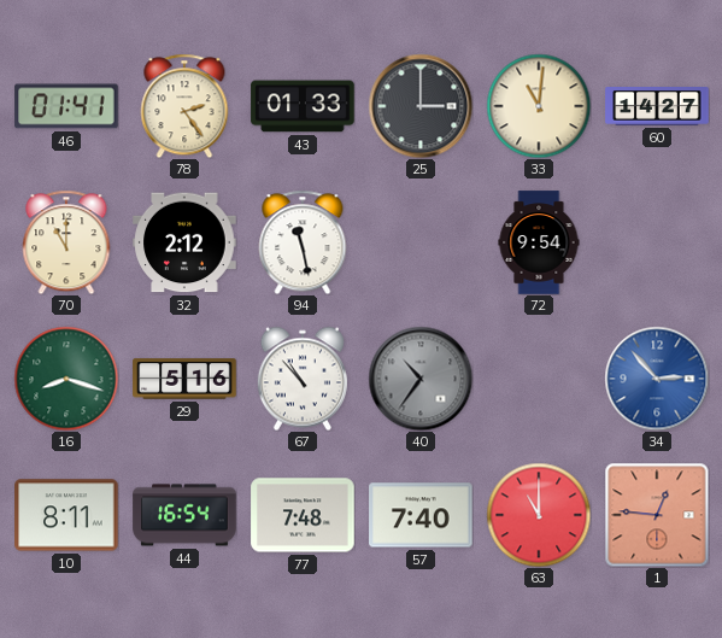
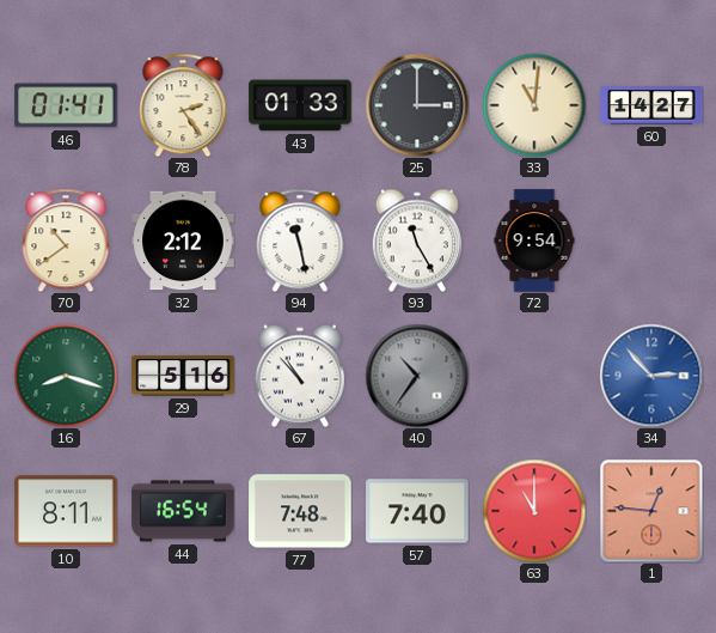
70: 11:00 -> 10:39
93: none -> 11:25
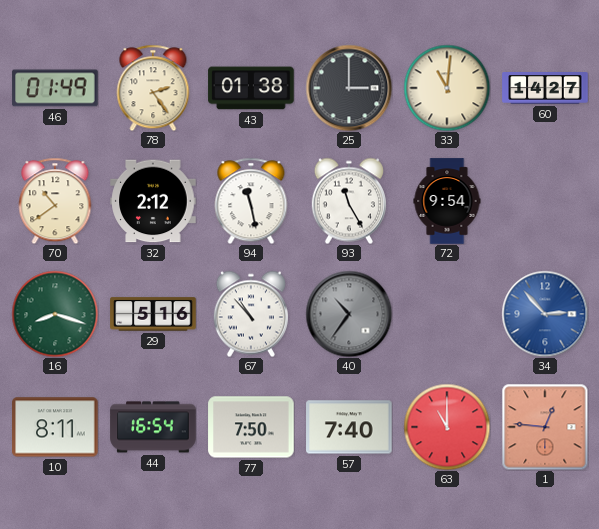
46: 01:41 -> 01:49
43: 01:33 -> 01:38
77: 7:48 -> 7:50
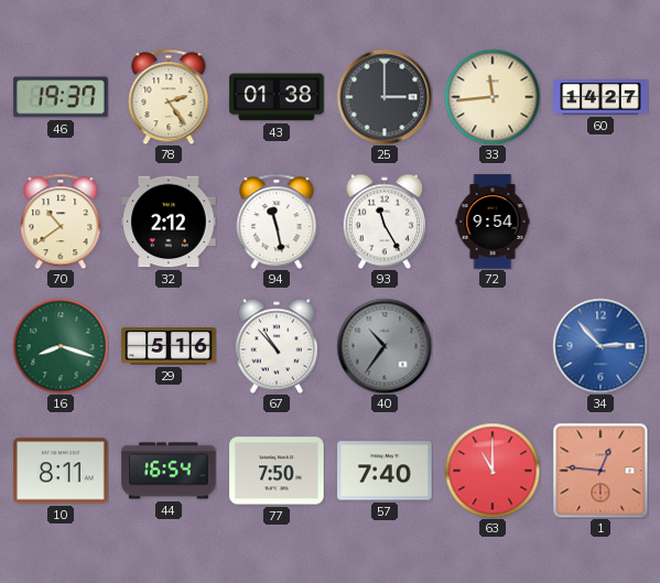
46: 01:49 -> 19:37
33: 11:01 -> 11:44
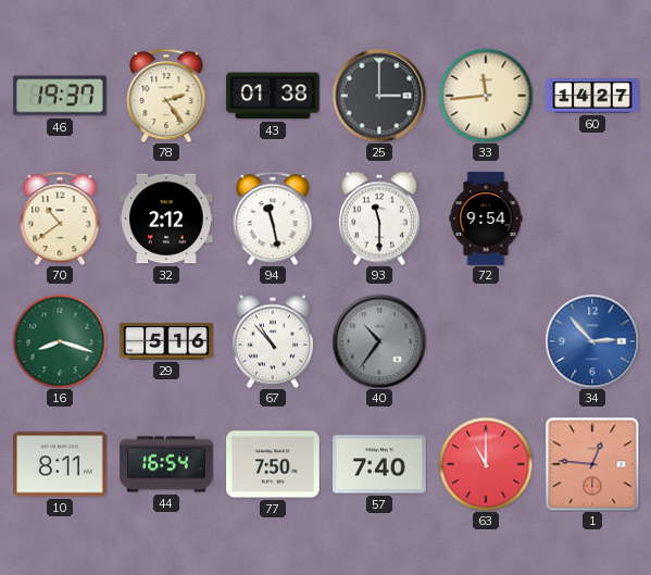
93: 11:25 -> 11:30
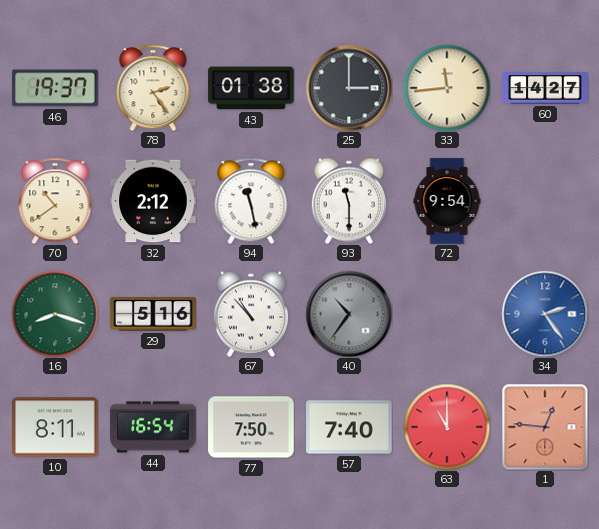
34: 2:53 -> 2:24
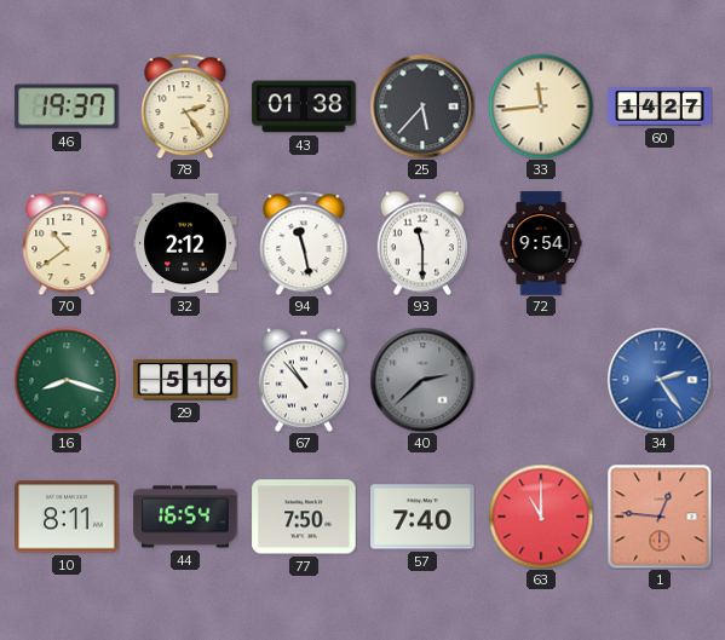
25: 3:00 -> 5:37
40: 10:36 -> 2:38
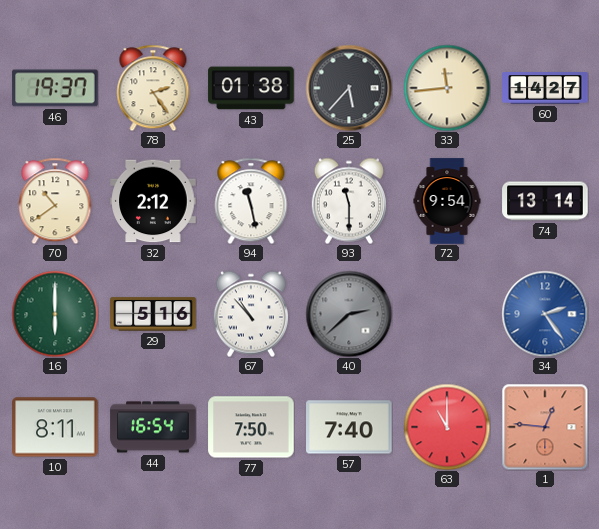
74: none -> 13:14
16: 8:18 -> 6:00
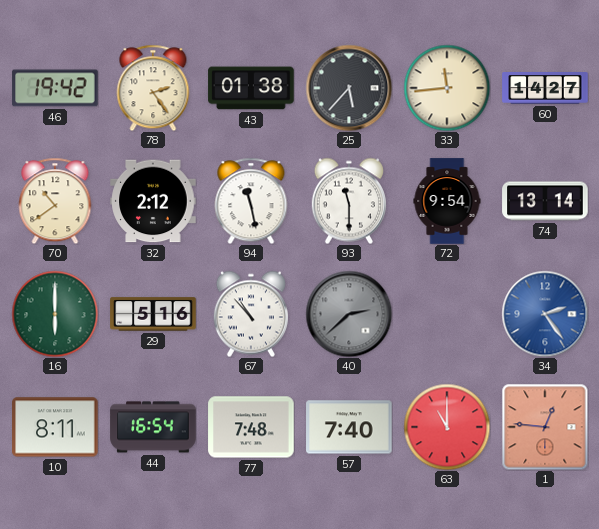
46: 19:37 -> 19:42
77: 7:50 -> 7:48
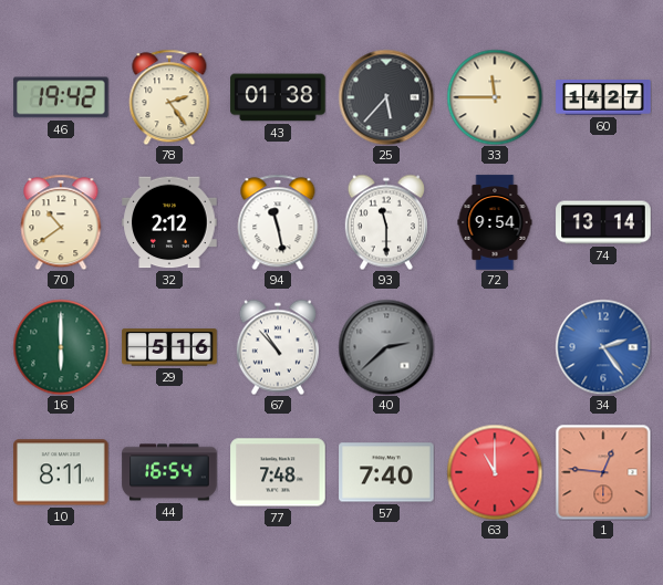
33: 11:44 -> 11:45
